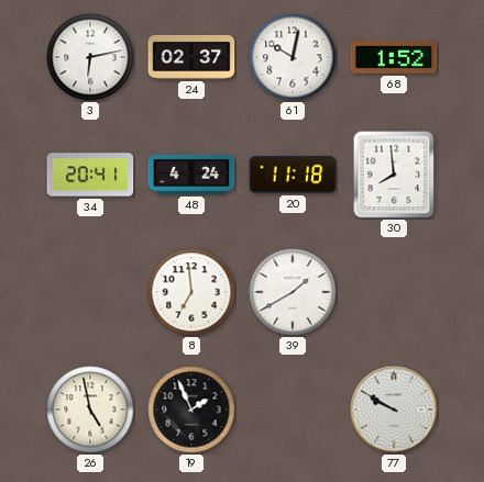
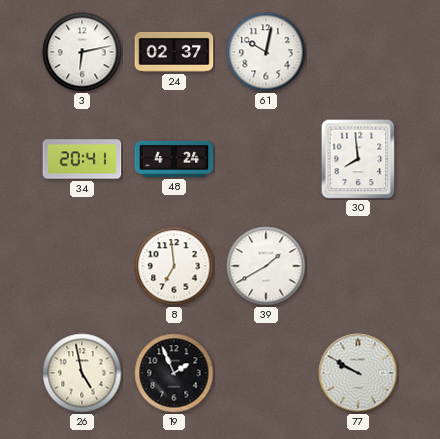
68: 1:52 -> none
20: 11:18 -> none
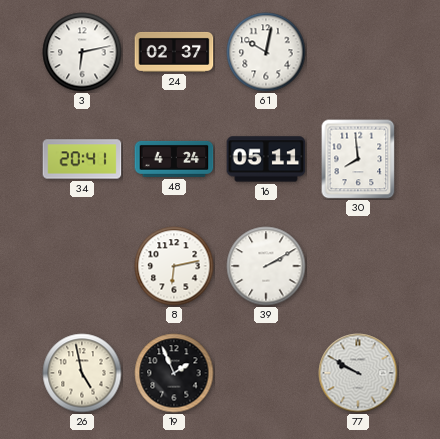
16: none -> 05:11
8: 6:59 -> 6:13
39: 1:40 -> 2:10
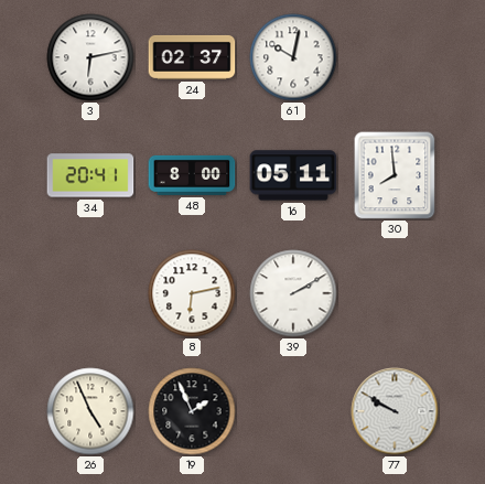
48: 4:24 -> 8:00
26: 4:58 -> 4:56
